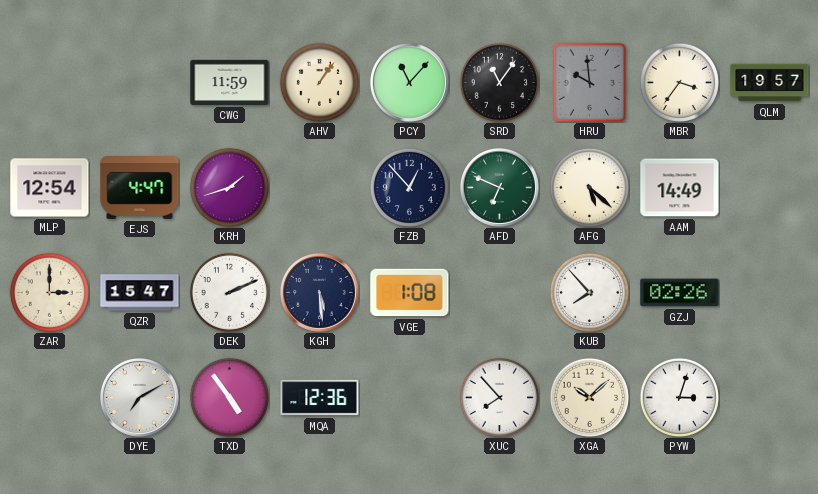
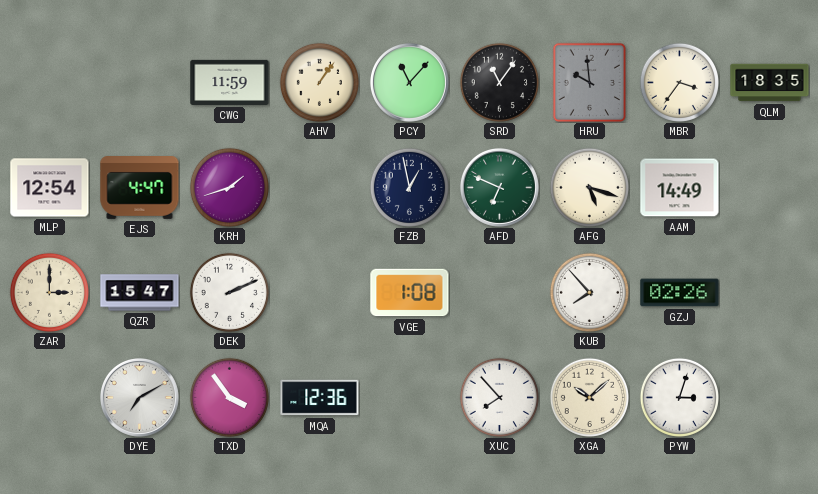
QLM: 19:57 -> 18:35
FZB: 12:53 -> 12:58
AFG: 5:22 -> 5:18
KGH: 5:29 -> none
TXD: 4:54 -> 3:54
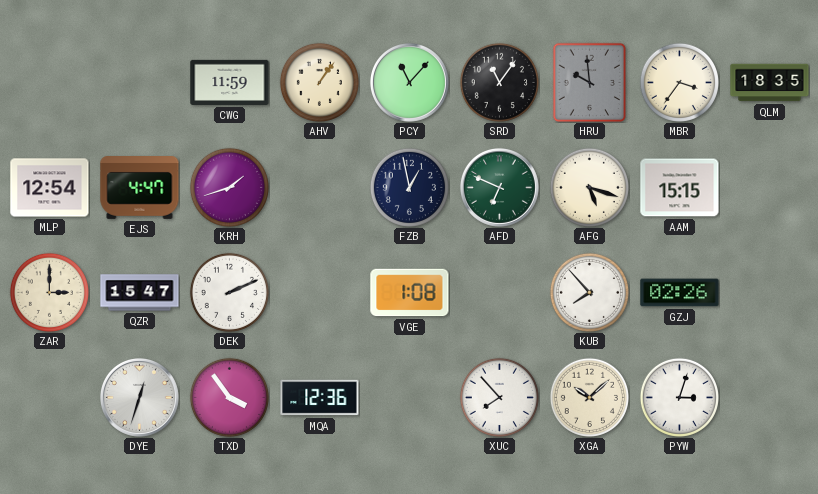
AAM: 14:49 -> 15:15
DYE: 7:10 -> 12:33
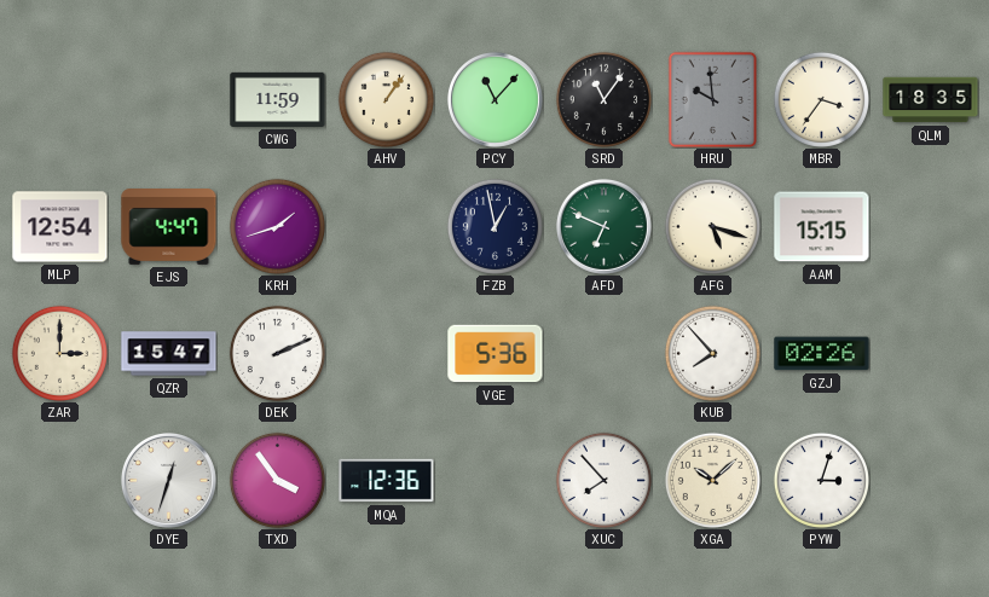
VGE: 1:08 -> 5:36
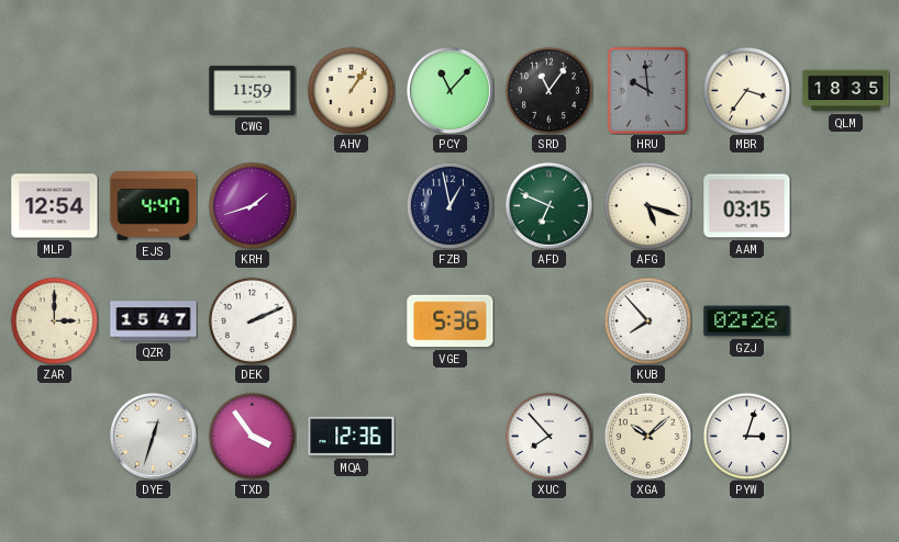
AAM: 15:15 -> 03:15
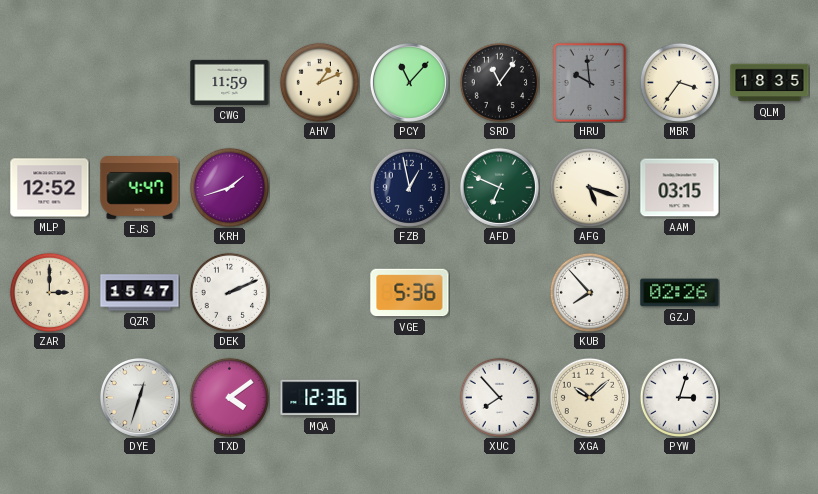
AHV: 1:06 -> 1:11
MLP: 12:54 -> 12:52
TXD: 3:54 -> 4:09
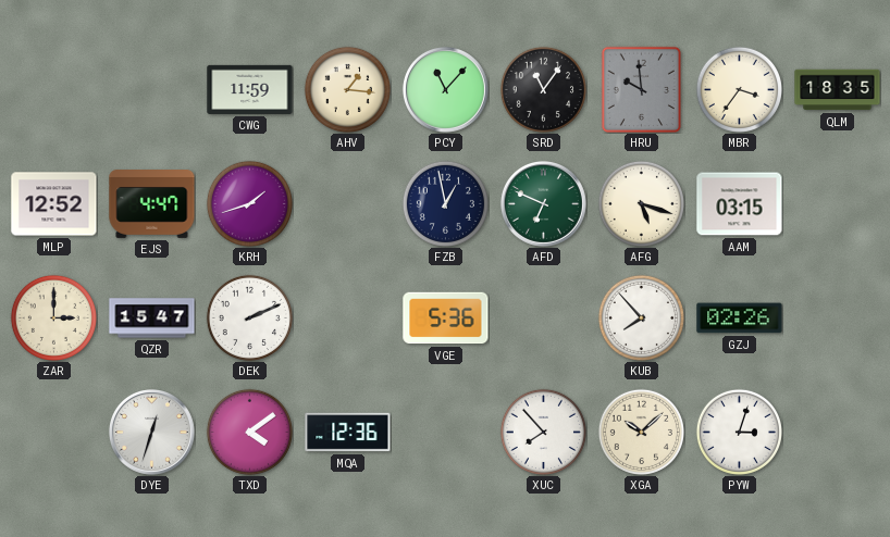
AHV: 1:11 -> 1:16
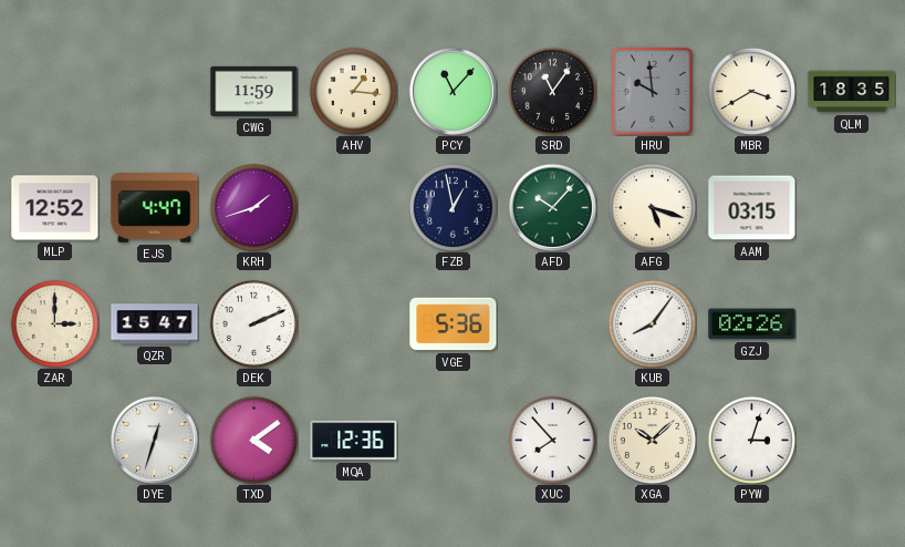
MBR: 3:36 -> 3:40
AFD: 6:49 -> 10:07
KUB: 7:53 -> 8:06
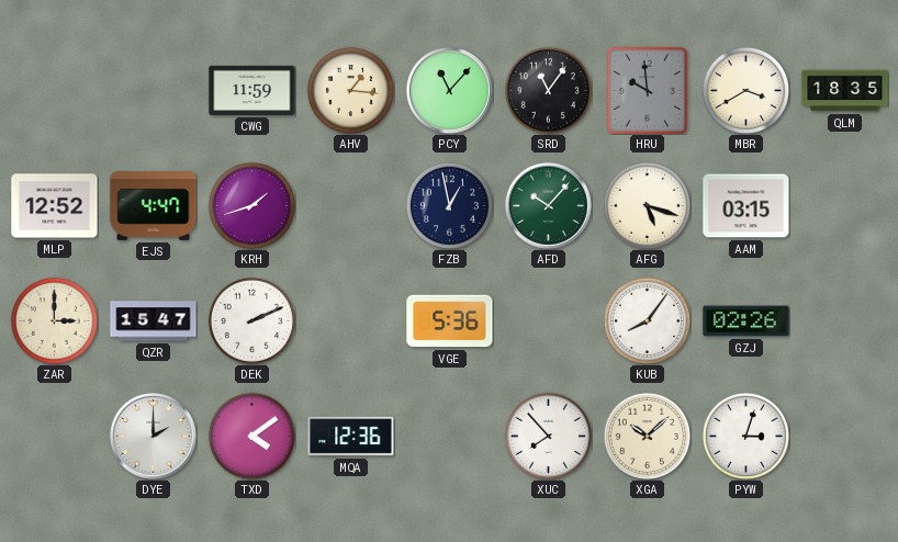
DYE: 12:33 -> 2:00
